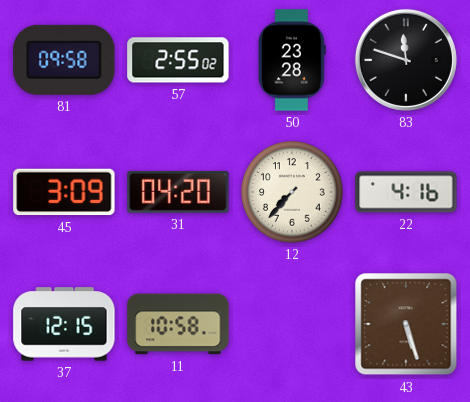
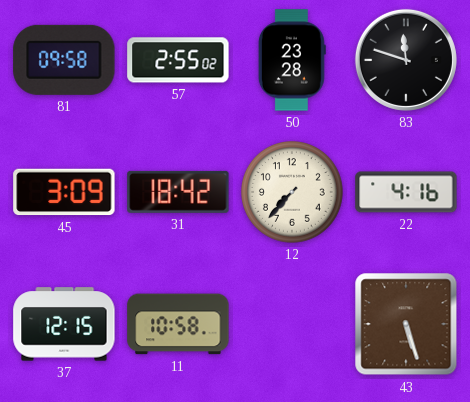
31: 04:20 -> 18:42
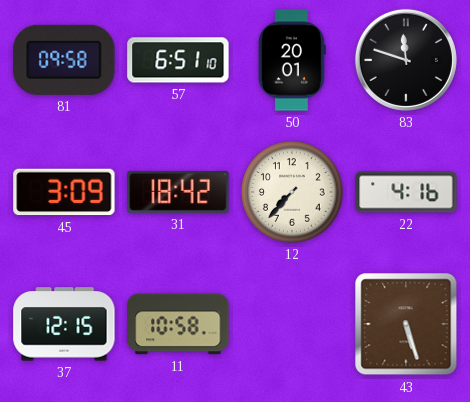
57: 2:55 -> 6:51
50: 23:28 -> 20:01
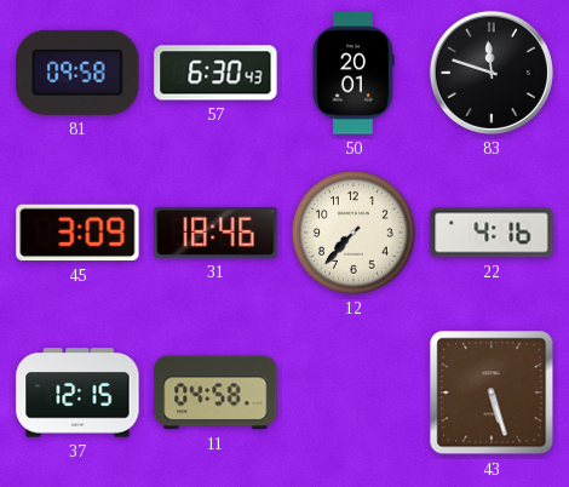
57: 6:51 -> 6:30
31: 18:42 -> 18:46
11: 10:58 -> 04:58
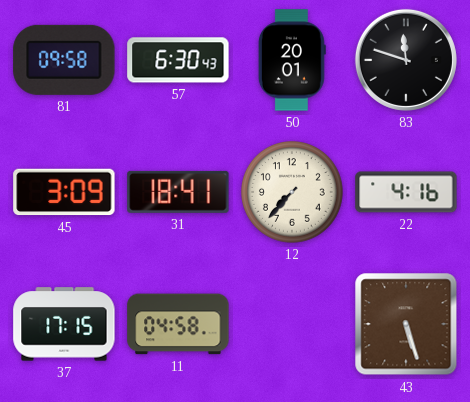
31: 18:46 -> 18:41
37: 12:15 -> 17:15
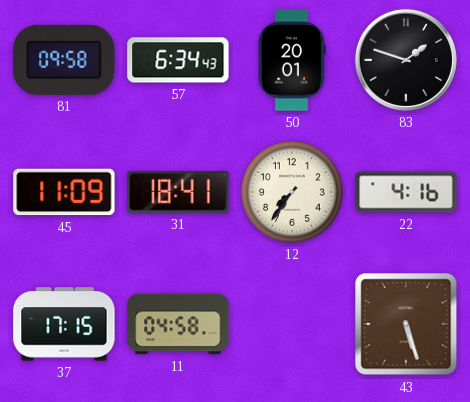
57: 6:30 -> 6:34
83: 11:48 -> 1:48
45: 3:09 -> 11:09
12: 7:37 -> 7:36
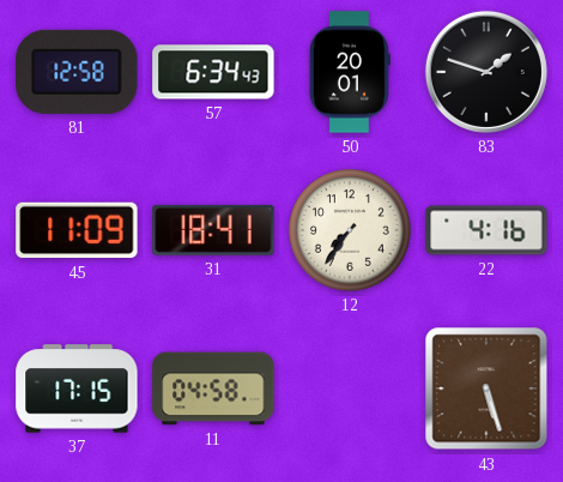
81: 09:58 -> 12:58
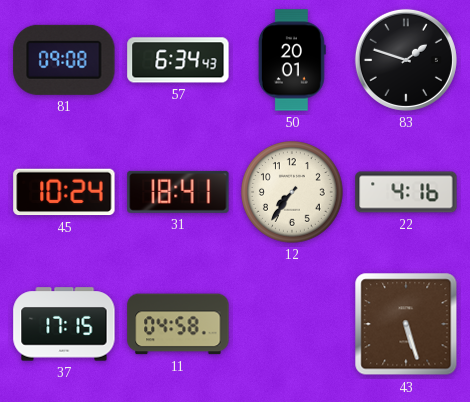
81: 12:58 -> 09:08
45: 11:09 -> 10:24
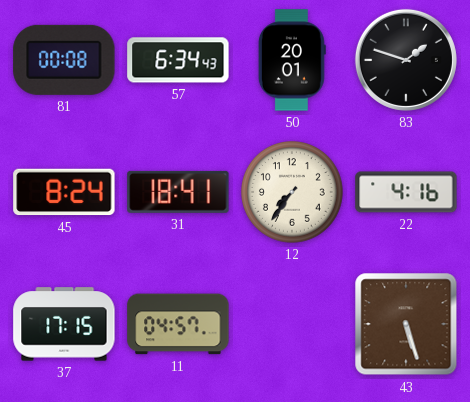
81: 09:08 -> 00:08
45: 10:24 -> 8:24
11: 04:58 -> 04:57
